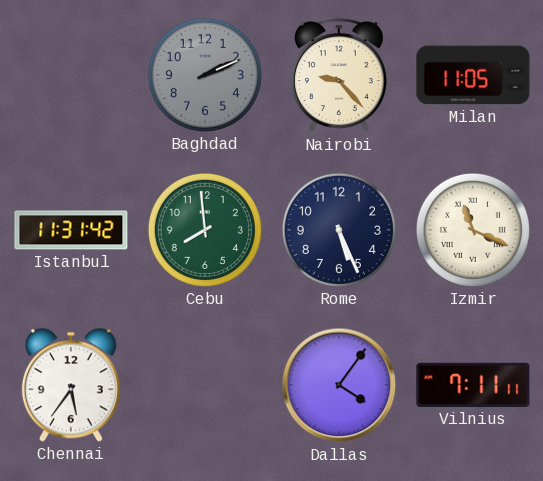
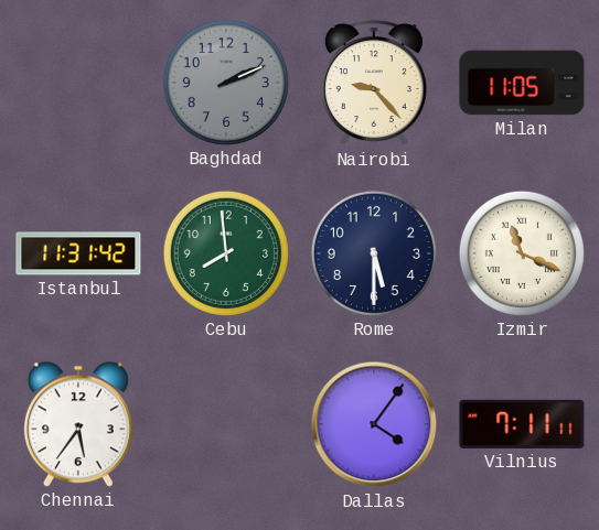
Rome: 5:26 -> 5:30
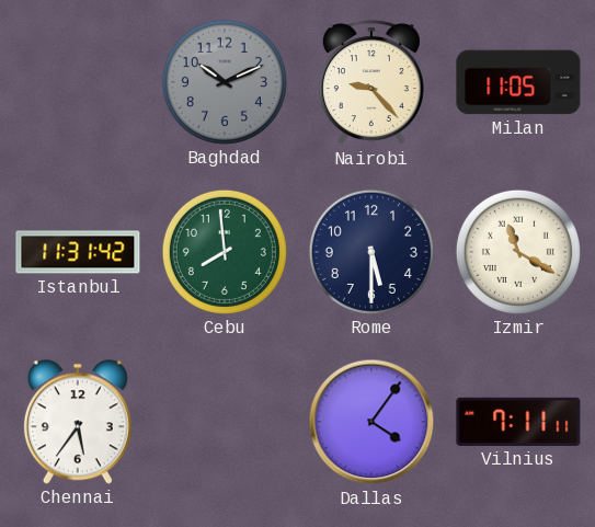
Baghdad: 2:11 -> 10:11
Izmir: 11:19 -> 11:20
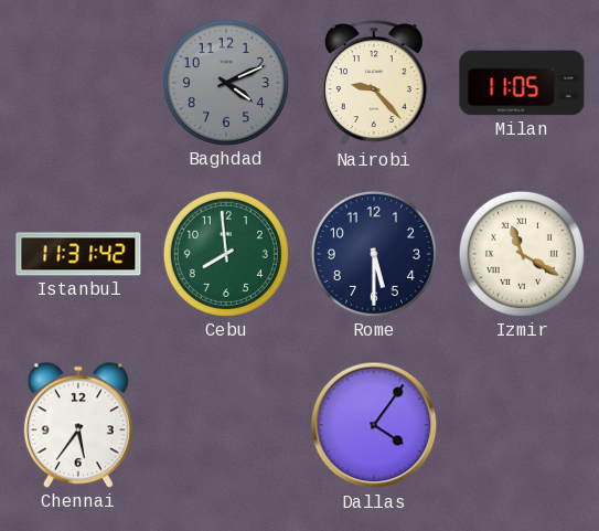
Baghdad: 10:11 -> 4:11
Vilnius: 7:11 -> none
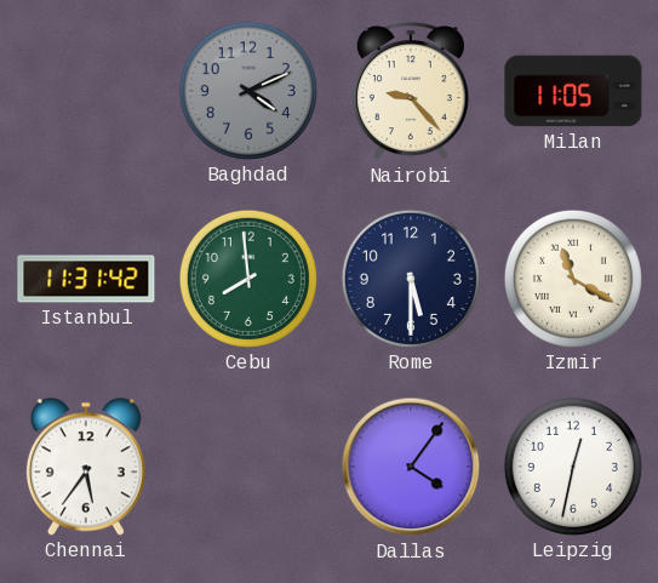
Leipzig: none -> 12:32
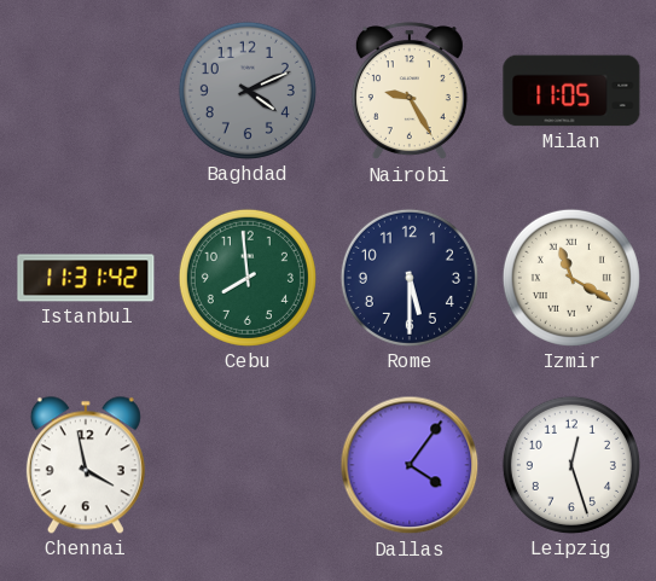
Nairobi: 9:23 -> 9:25
Chennai: 5:36 -> 3:58
Leipzig: 12:32 -> 12:27
